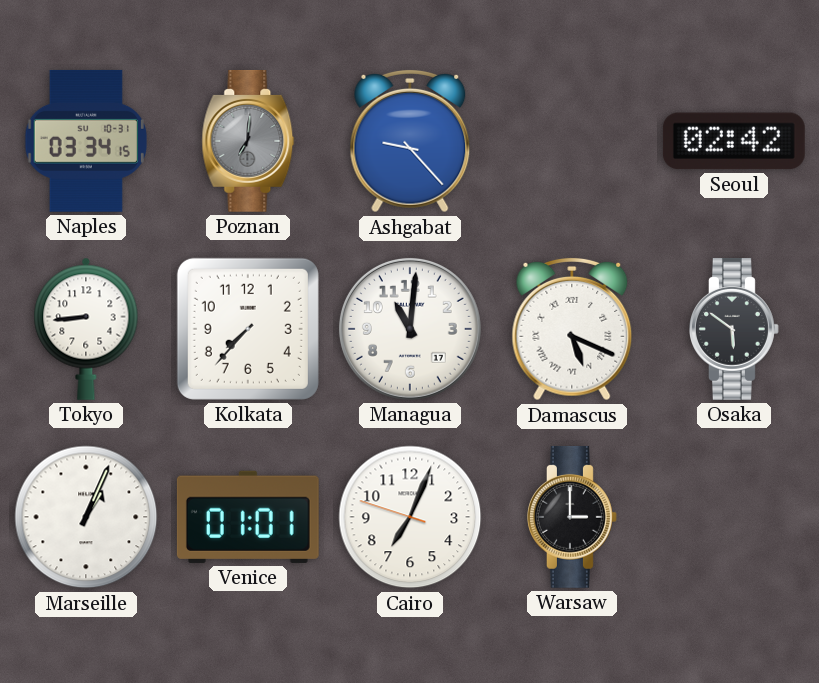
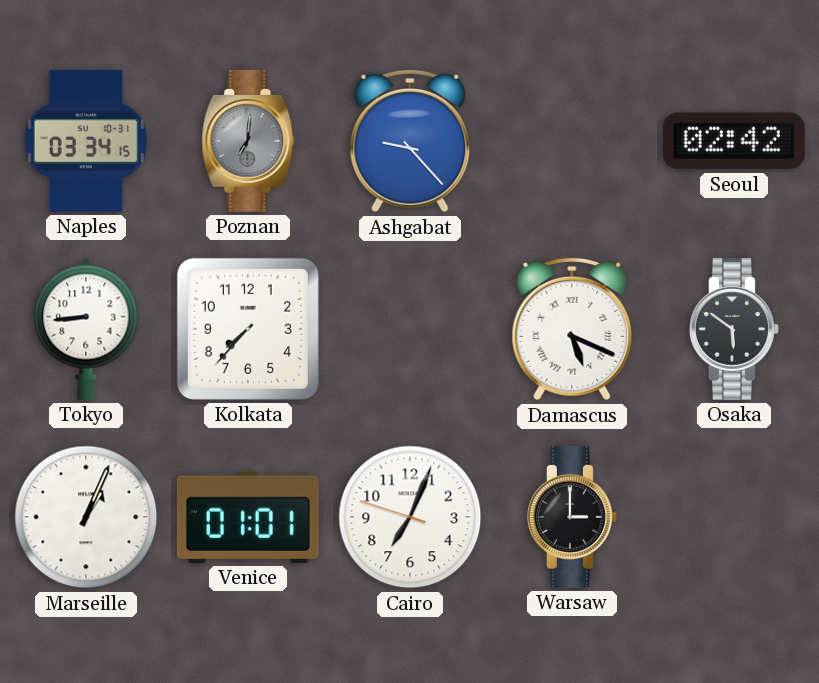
Managua: 11:01 -> none
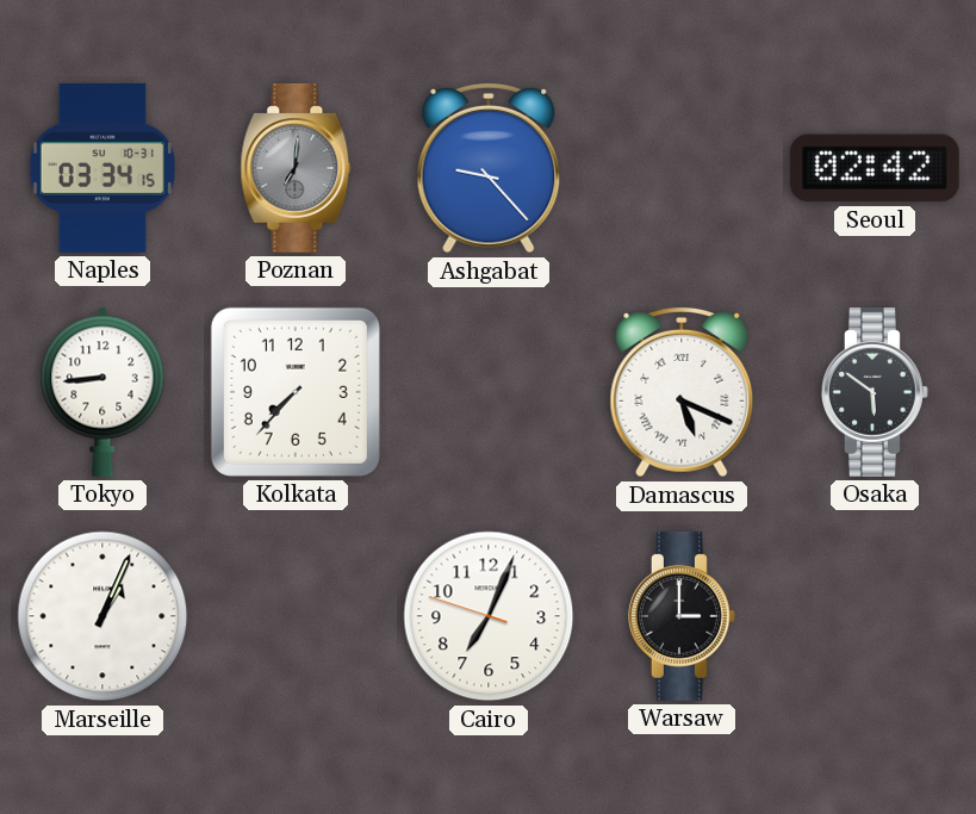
Venice: 01:01 -> none
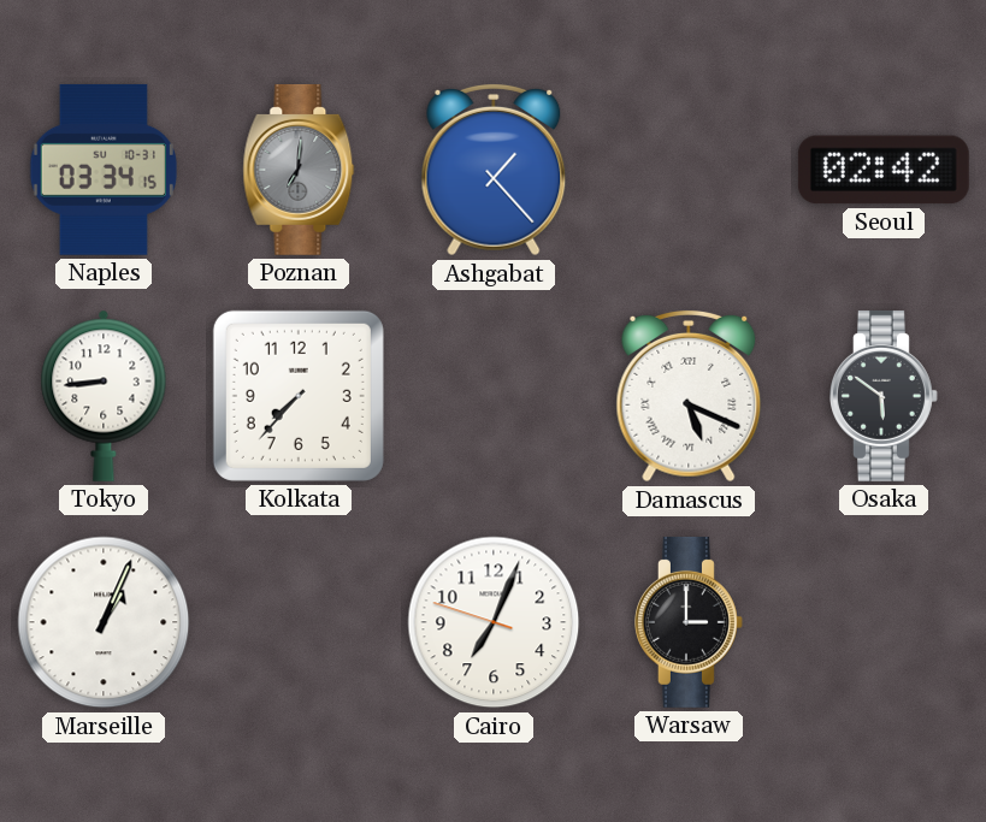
Ashgabat: 9:23 -> 1:23
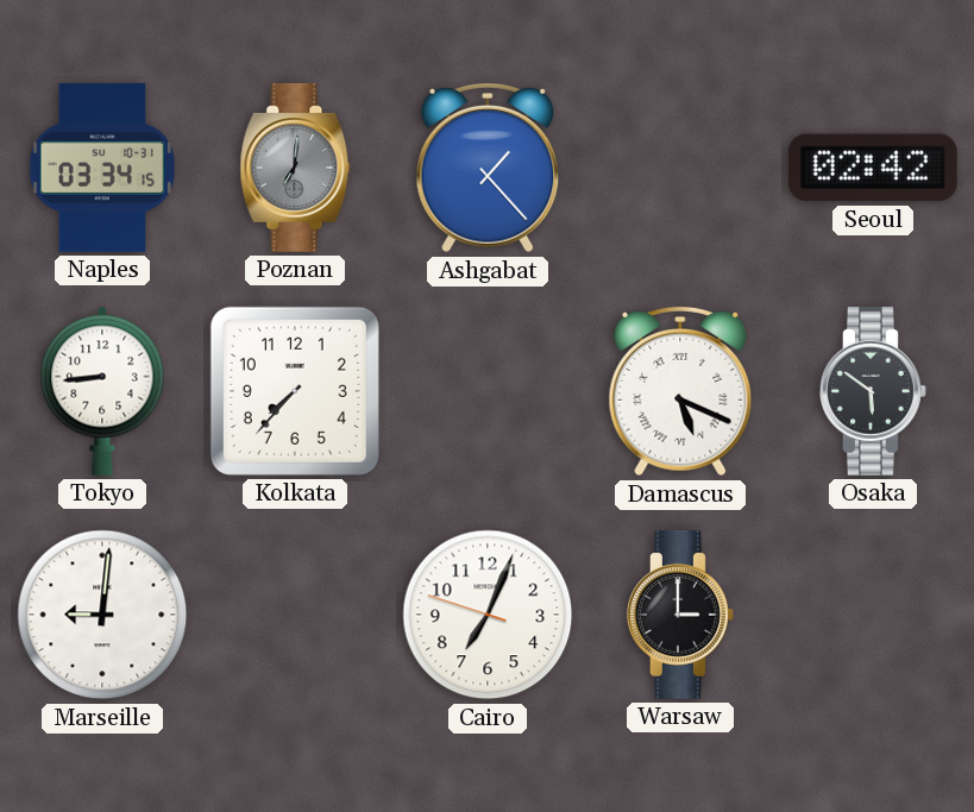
Marseille: 1:04 -> 9:01
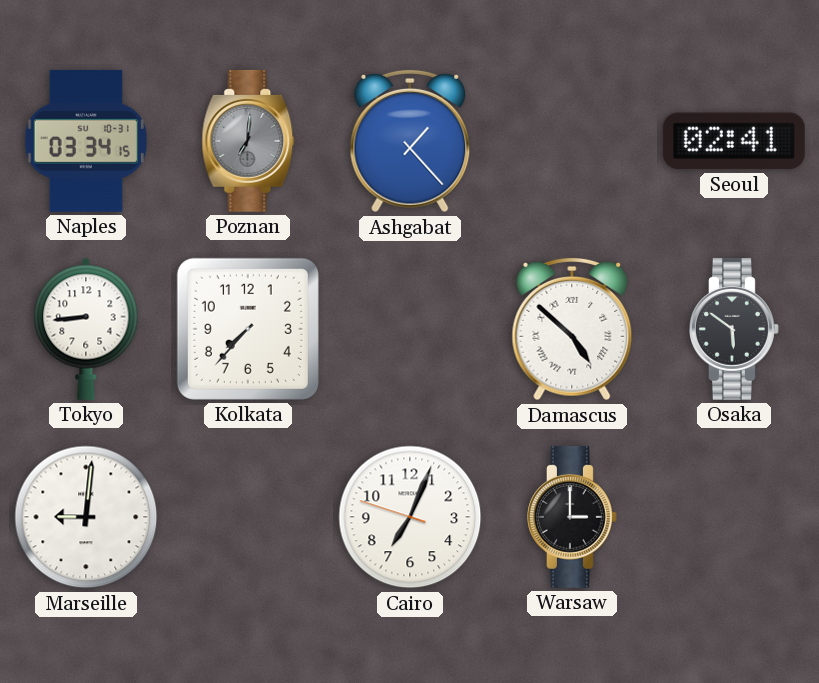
Seoul: 02:42 -> 02:41
Damascus: 5:19 -> 4:52
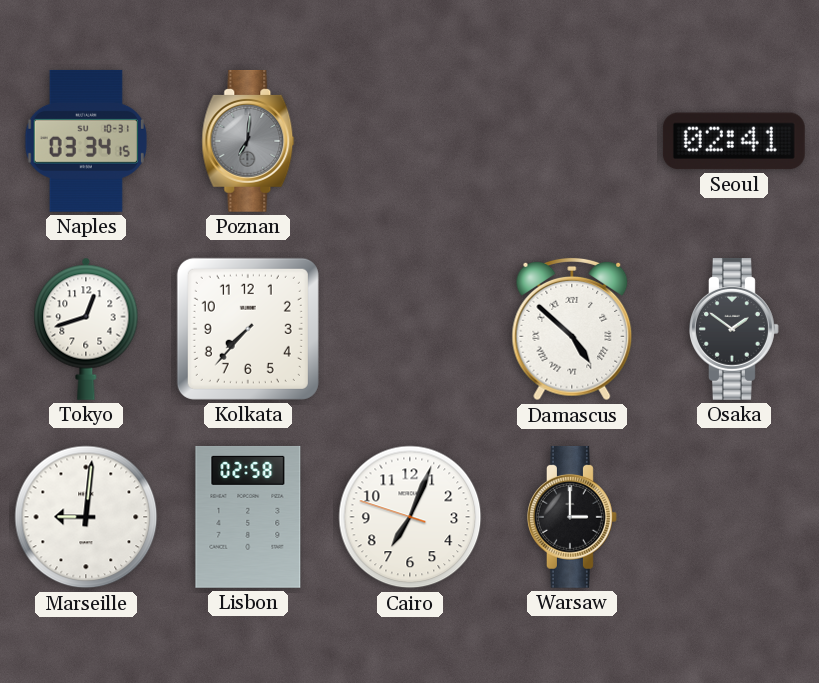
Ashgabat: 1:23 -> none
Tokyo: 8:44 -> 12:42
Osaka: 5:51 -> 1:51
Lisbon: none -> 02:58
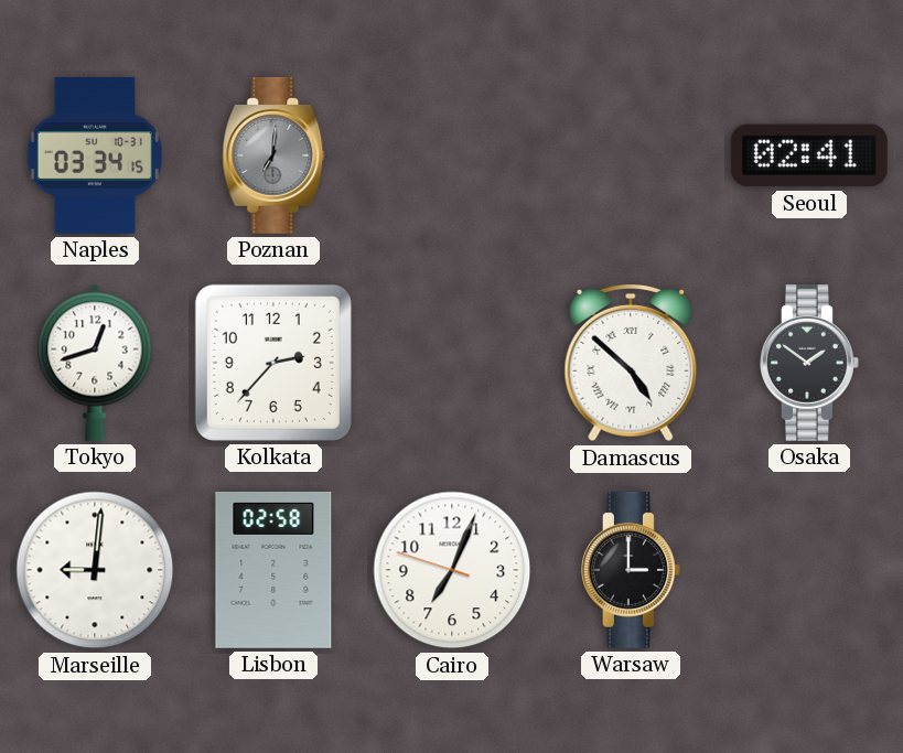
Kolkata: 7:37 -> 2:37
